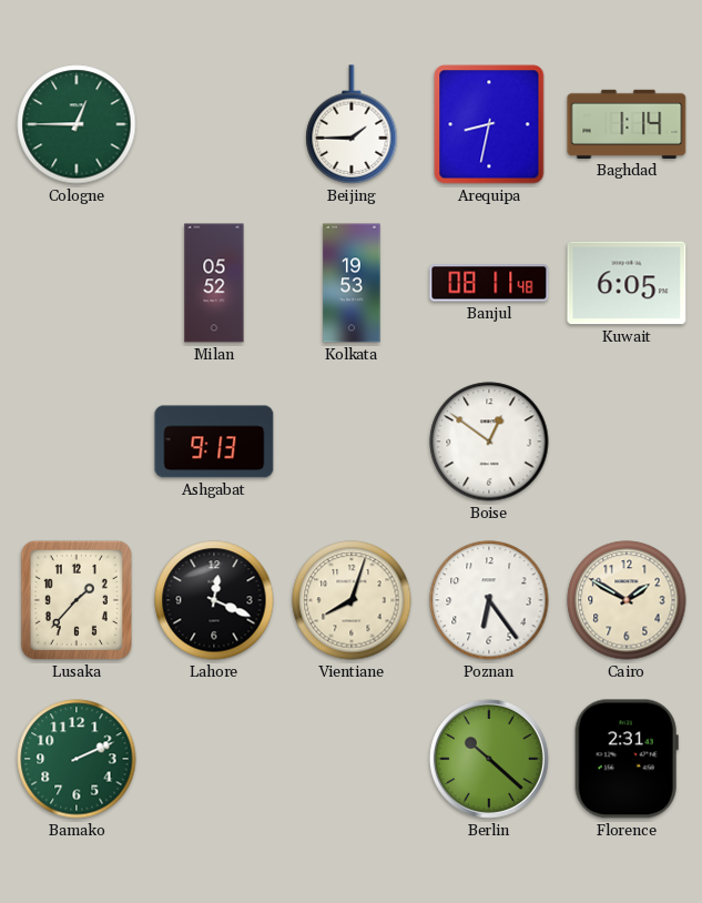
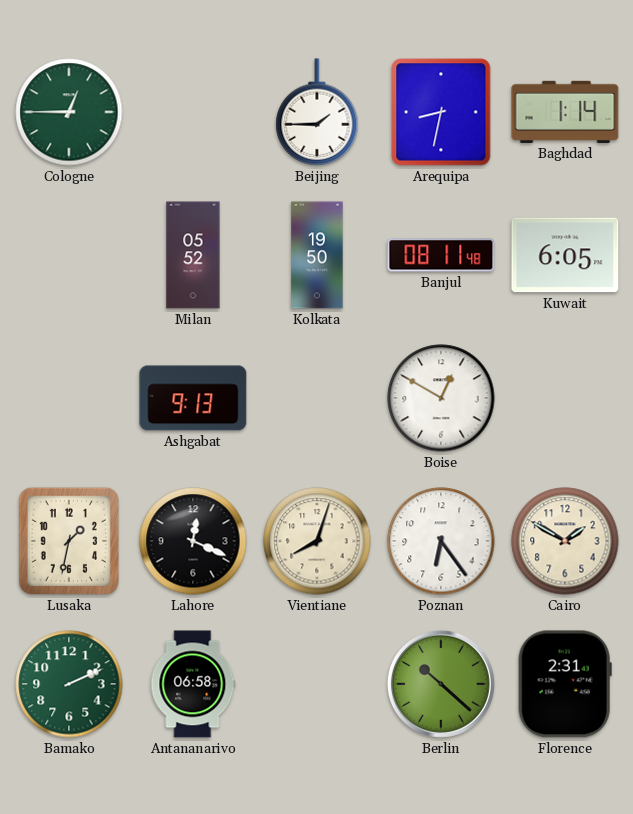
Kolkata: 19:53 -> 19:50
Boise: 12:51 -> 12:50
Lusaka: 1:37 -> 1:32
Antananarivo: none -> 06:58
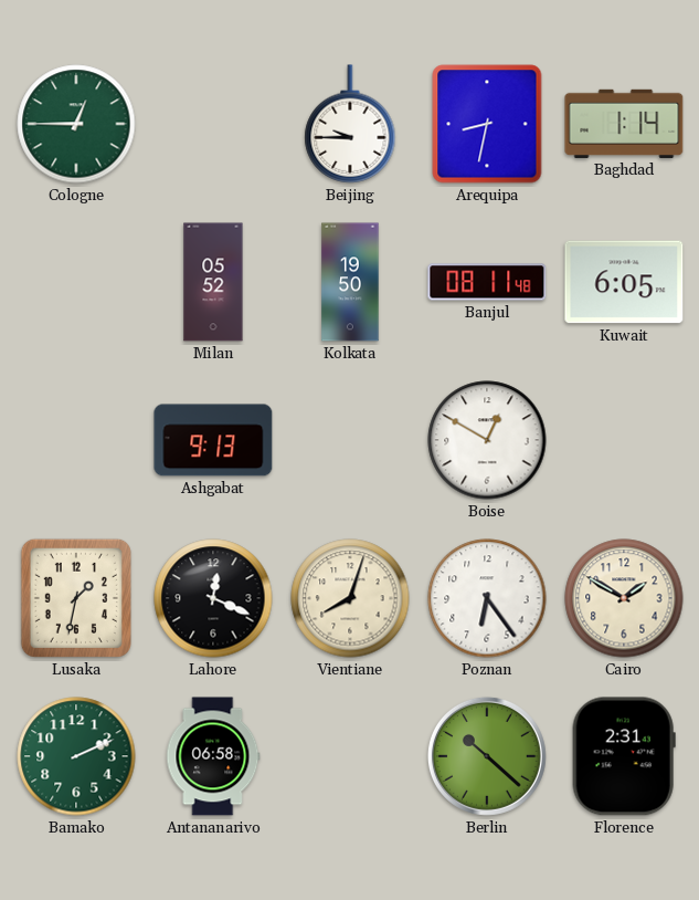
Beijing: 1:45 -> 9:45
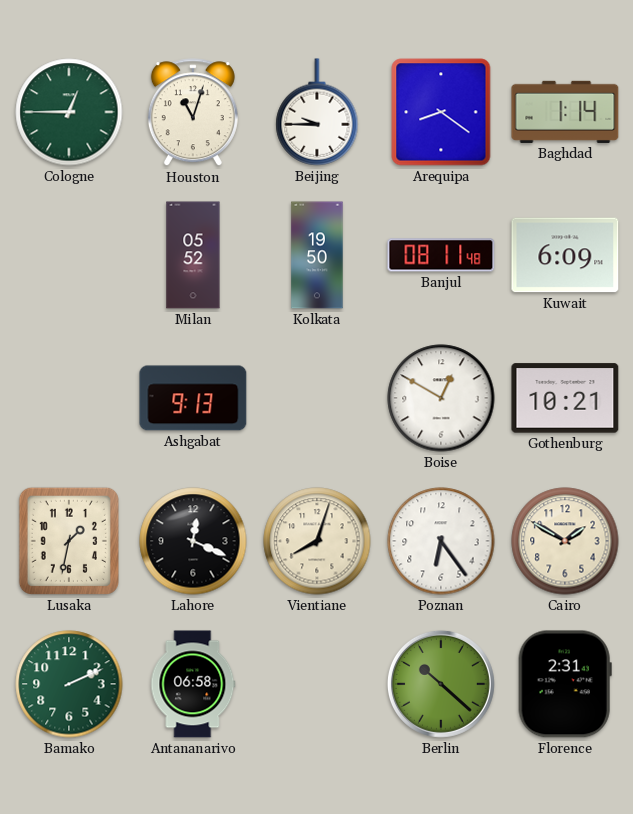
Houston: none -> 11:03
Arequipa: 8:32 -> 8:21
Kuwait: 6:05 -> 6:09
Gothenburg: none -> 10:21
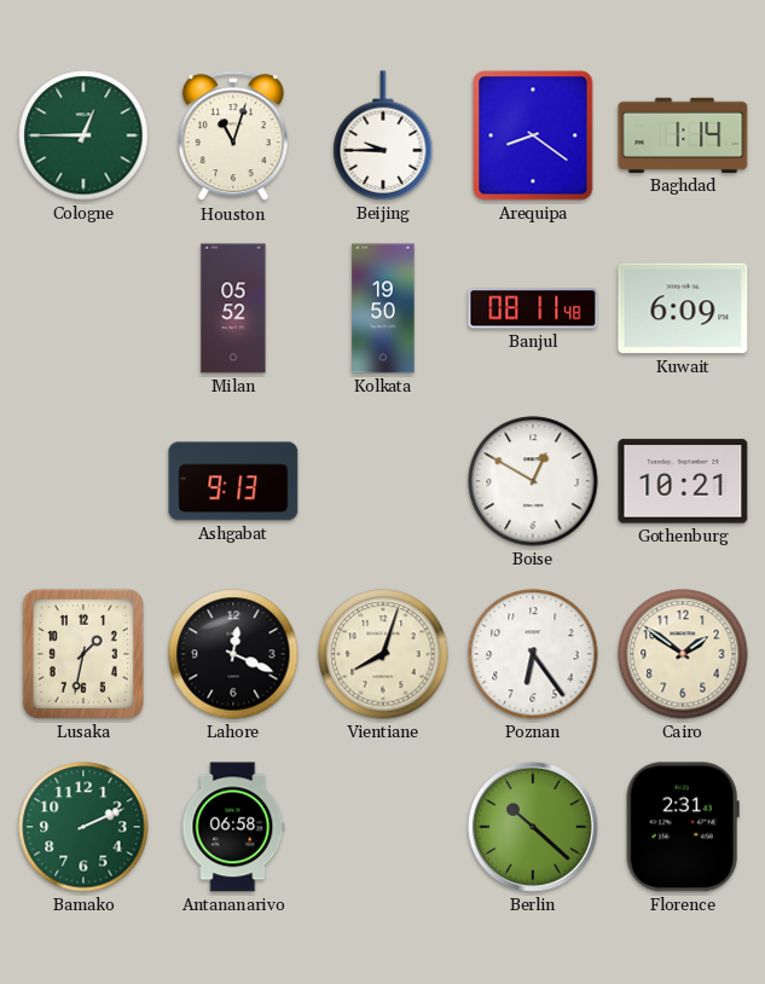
Cairo: 1:50 -> 1:51
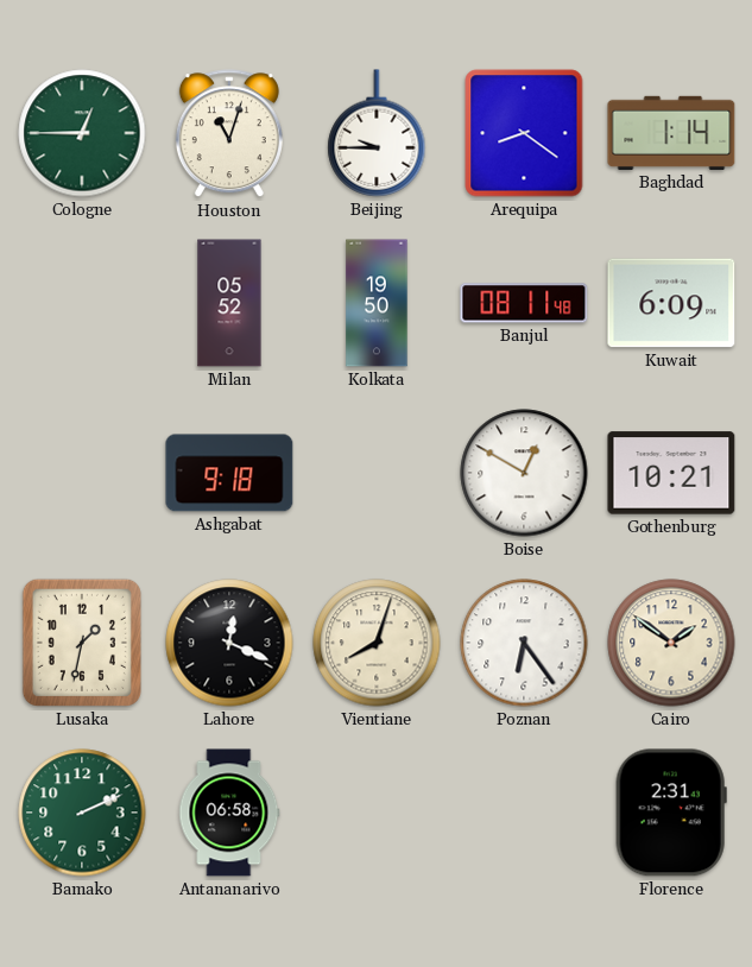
Ashgabat: 9:13 -> 9:18
Berlin: 10:22 -> none
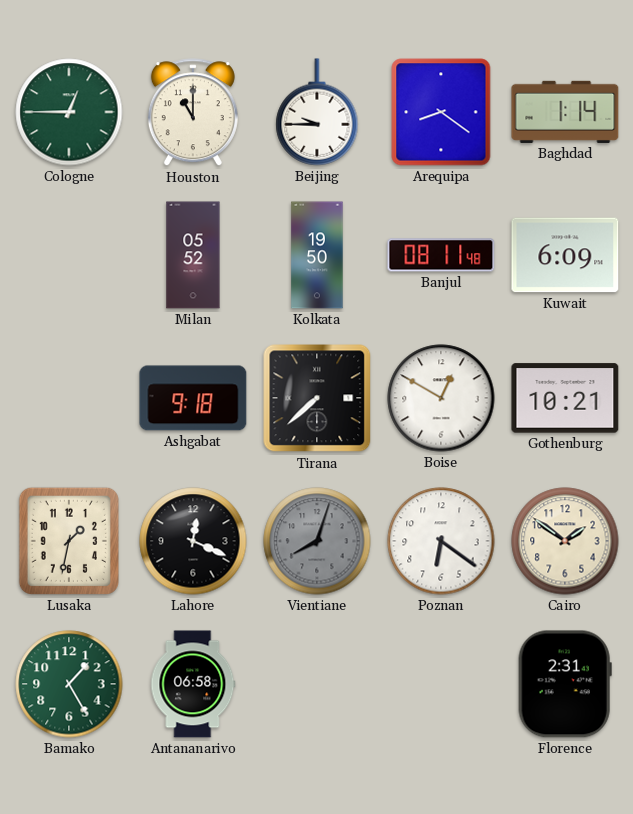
Houston: 11:03 -> 11:00
Tirana: none -> 7:38
Vientiane dial: cream -> grey
Poznan: 6:24 -> 6:21
Bamako: 2:11 -> 1:25
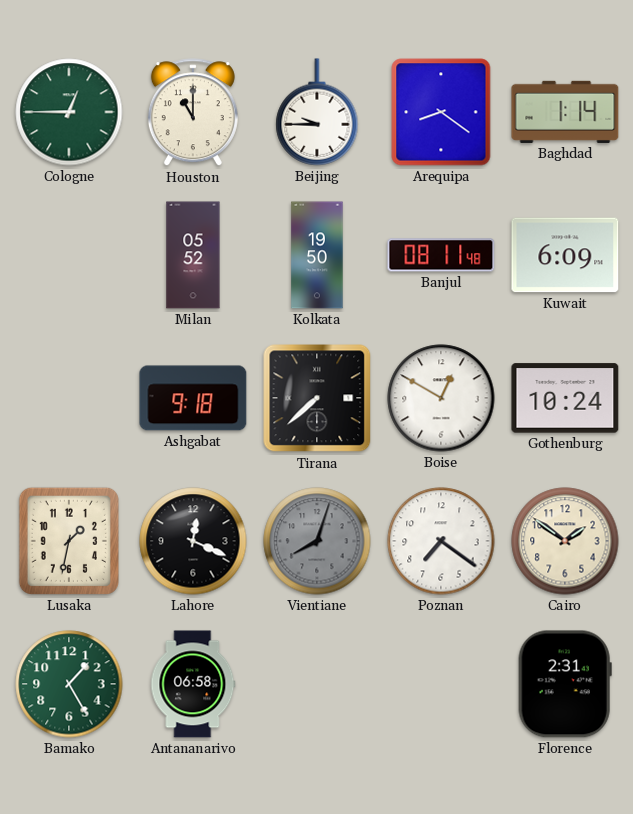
Gothenburg: 10:21 -> 10:24
Poznan: 6:21 -> 7:21
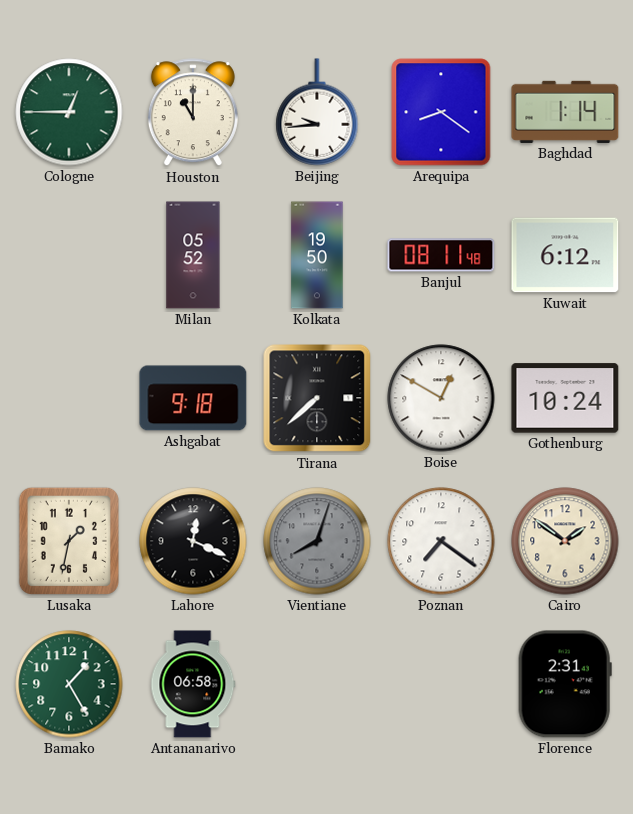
Beijing: 9:45 -> 9:44
Kuwait: 6:09 -> 6:12
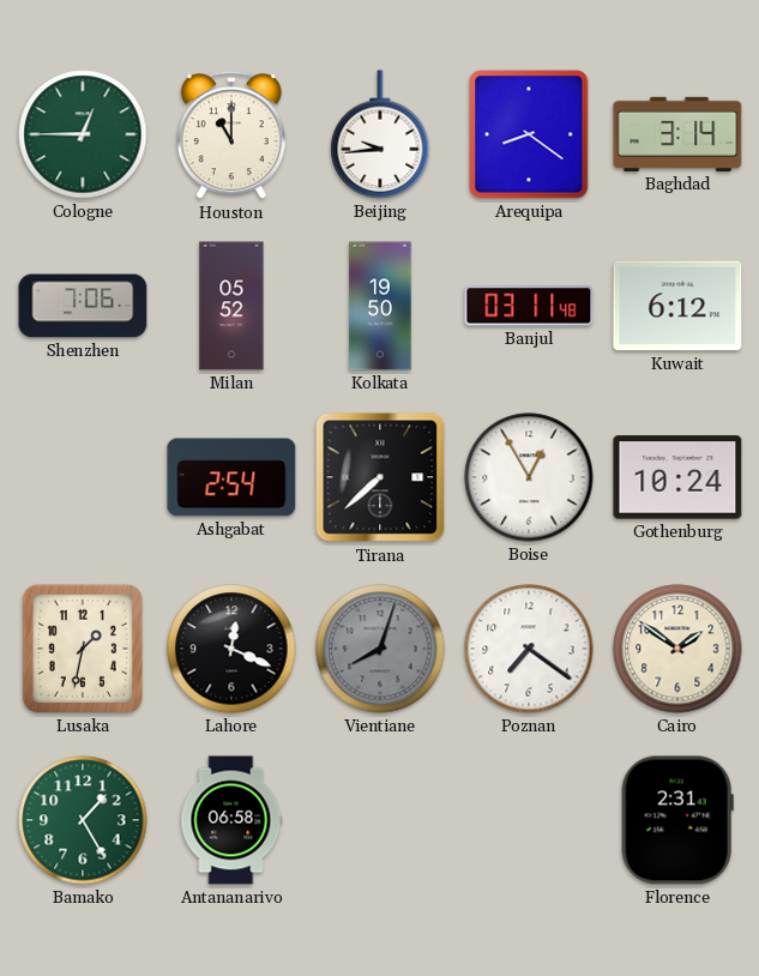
Baghdad: 1:14 -> 3:14
Shenzhen: none -> 7:06
Banjul: 08:11 -> 03:11
Ashgabat: 9:18 -> 2:54
Boise: 12:50 -> 12:55
